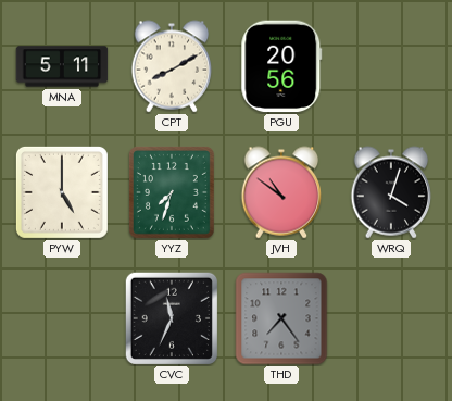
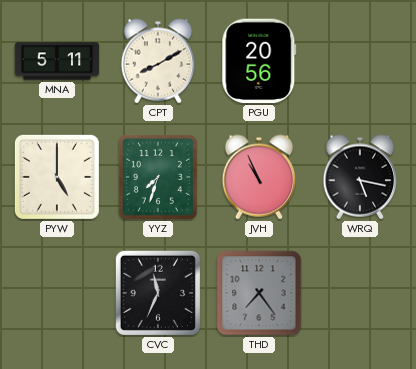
JVH: 10:51 -> 10:56
WRQ: 4:03 -> 5:17
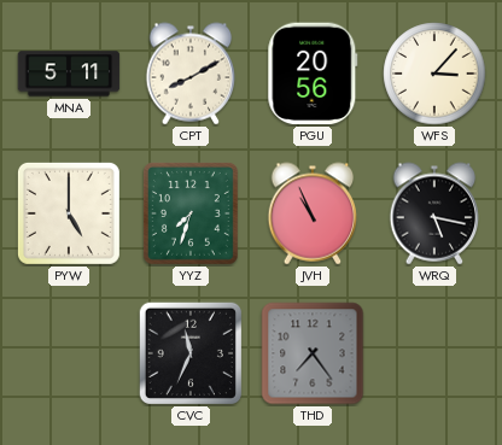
WFS: none -> 3:07
